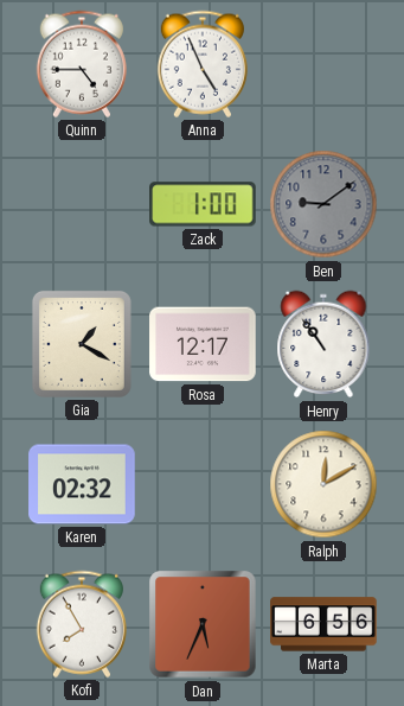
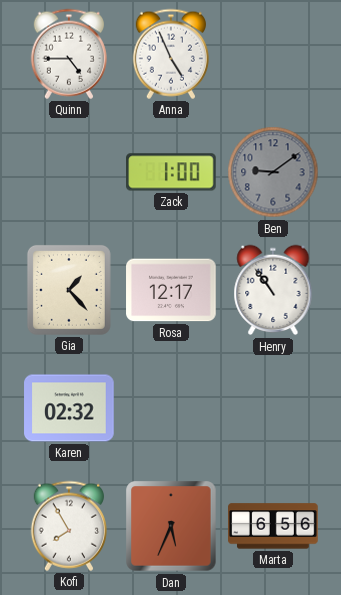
Gia: 1:20 -> 1:23
Ralph: 12:10 -> none
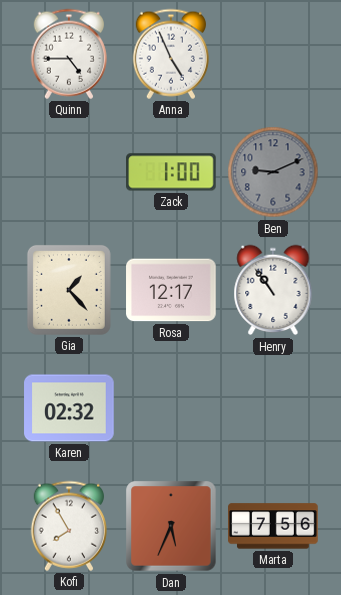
Ben: 9:09 -> 9:11
Marta: 6:56 -> 7:56
